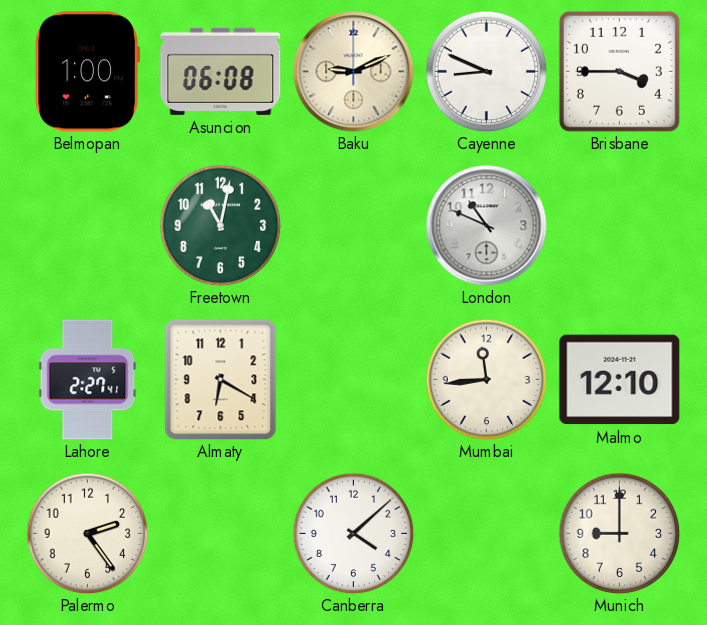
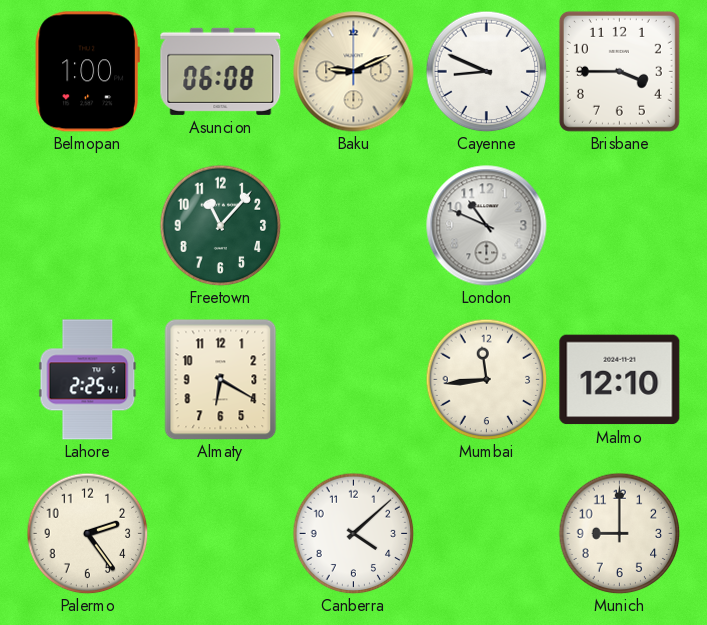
Freetown: 11:02 -> 11:07
Lahore: 2:27 -> 2:25
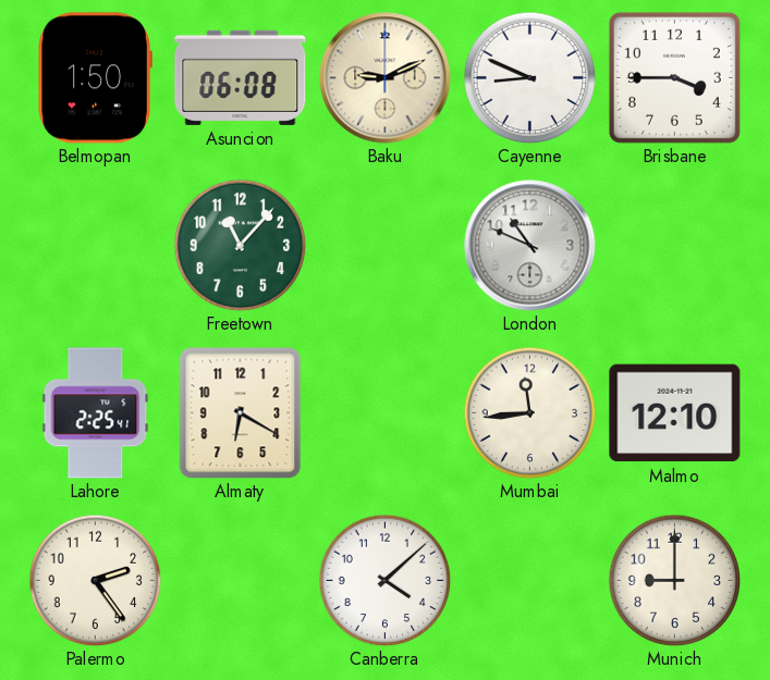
Belmopan: 1:00 -> 1:50
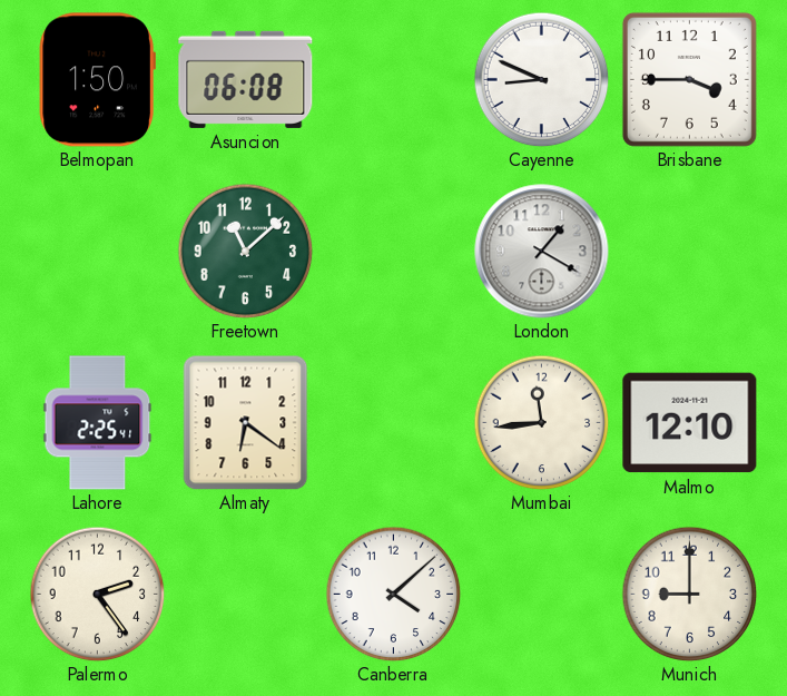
Baku: 9:11 -> none
Freetown: 11:07 -> 11:08
London: 10:49 -> 1:20
Almaty: 6:20 -> 6:21
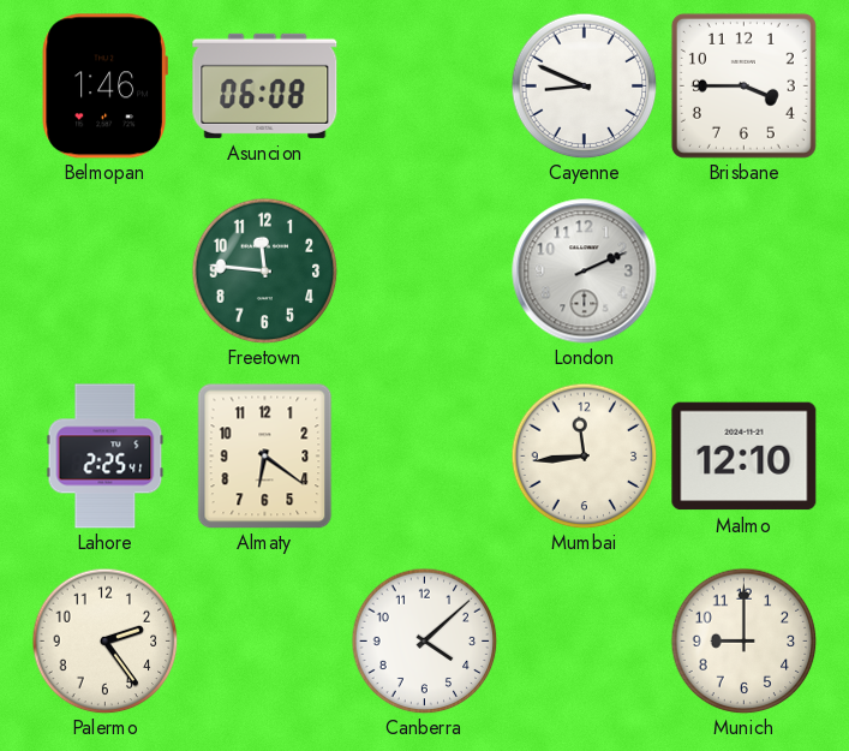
Belmopan: 1:50 -> 1:46
Freetown: 11:08 -> 11:46
London: 1:20 -> 2:11
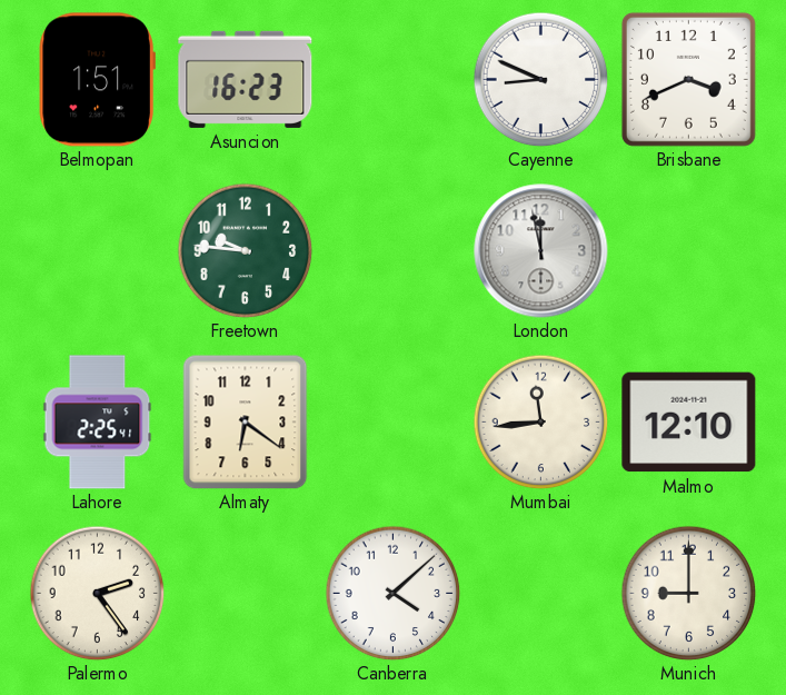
Belmopan: 1:46 -> 1:51
Asuncion: 06:08 -> 16:23
Brisbane: 3:45 -> 3:41
Freetown: 11:46 -> 9:46
London: 2:11 -> 11:58
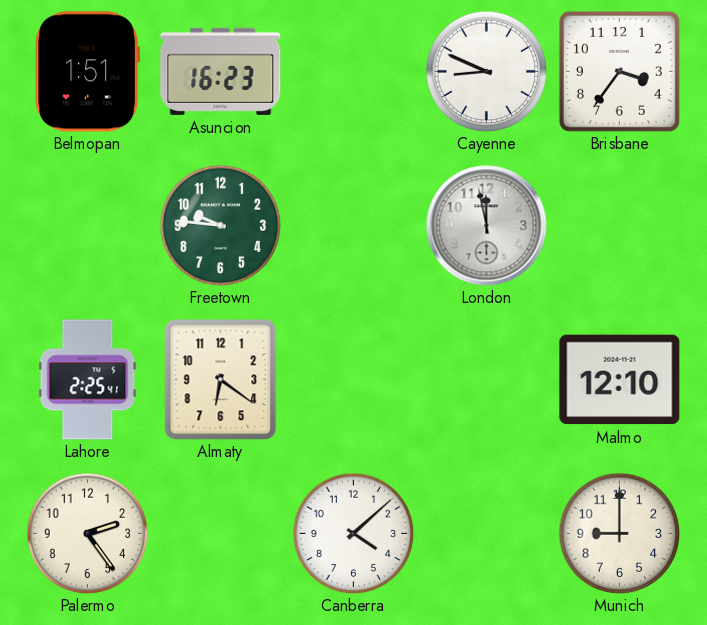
Brisbane: 3:41 -> 3:36
Mumbai: 11:44 -> none
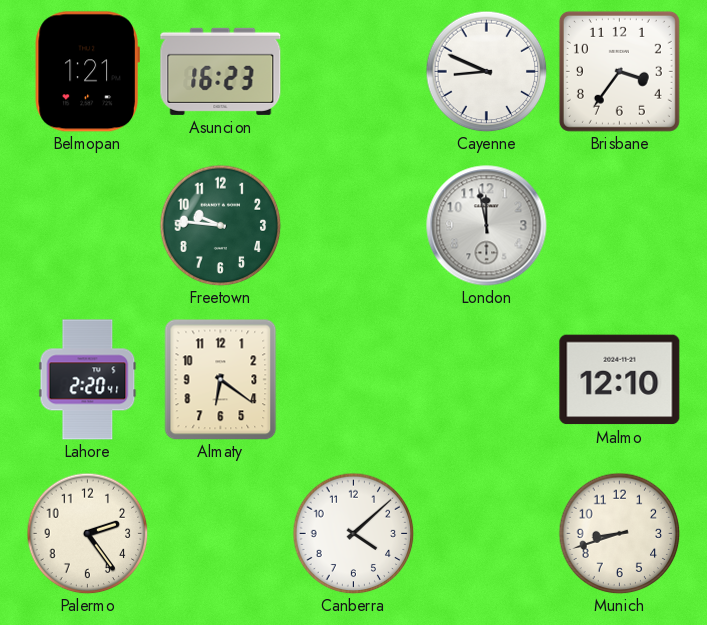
Belmopan: 1:51 -> 1:21
Lahore: 2:25 -> 2:20
Munich: 9:00 -> 8:42
